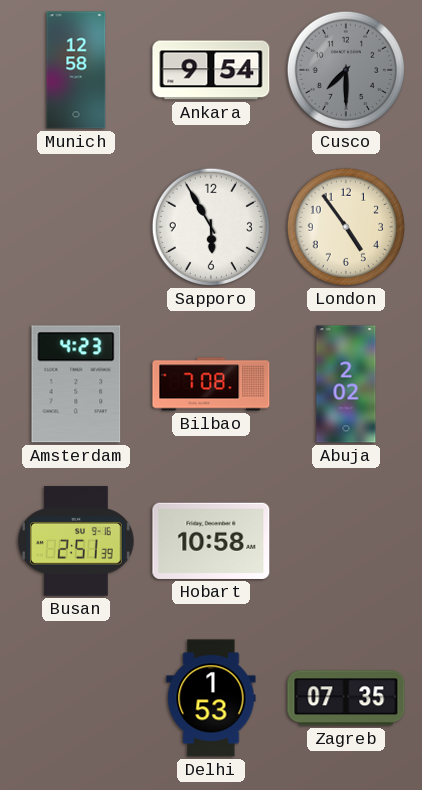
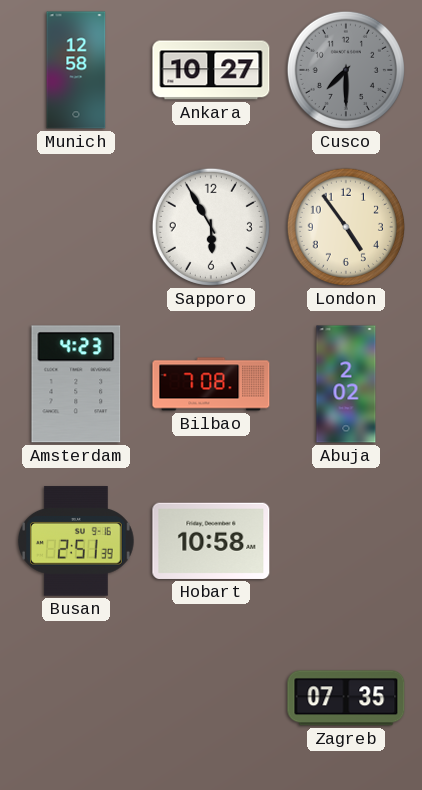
Ankara: 9:54 -> 10:27
Delhi: 1:53 -> none
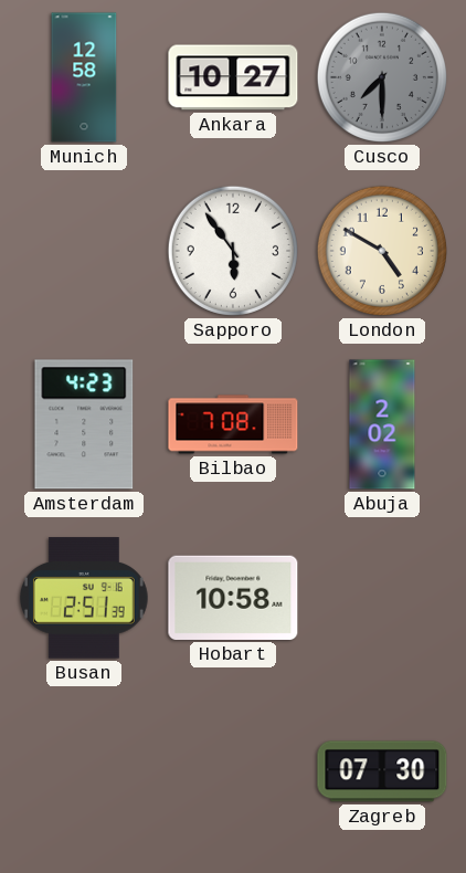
Sapporo: 5:55 -> 5:54
London: 4:54 -> 4:50
Zagreb: 07:35 -> 07:30
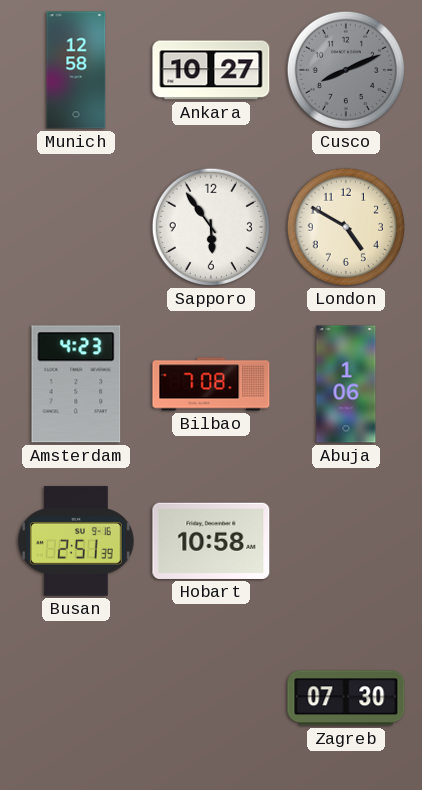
Cusco: 7:30 -> 8:11
Abuja: 2:02 -> 1:06
